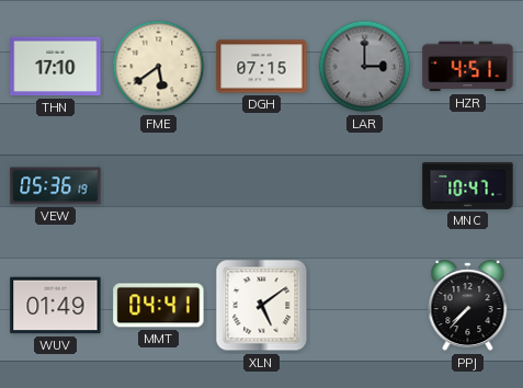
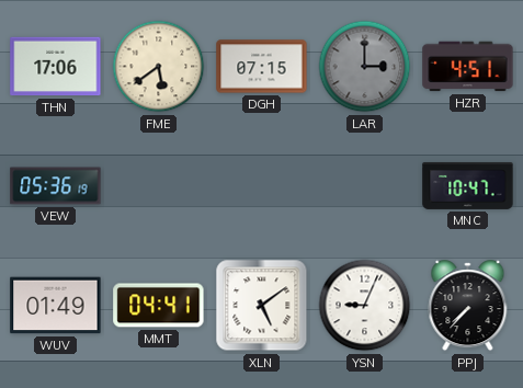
THN: 17:10 -> 17:06
YSN: none -> 9:04
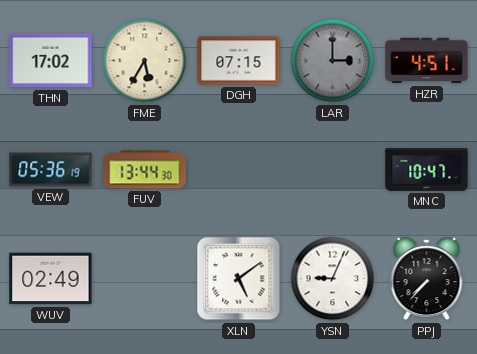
THN: 17:06 -> 17:02
FME: 5:39 -> 5:35
FUV: none -> 13:44
WUV: 01:49 -> 02:49
MMT: 04:41 -> none
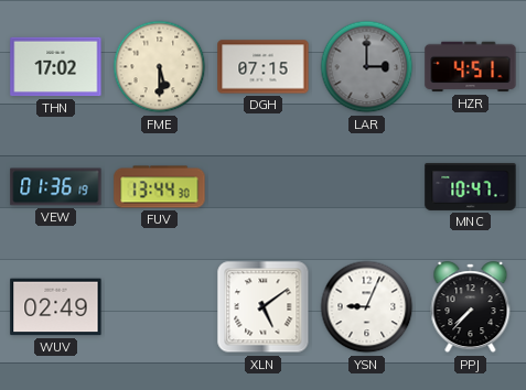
FME: 5:35 -> 5:30
VEW: 05:36 -> 01:36
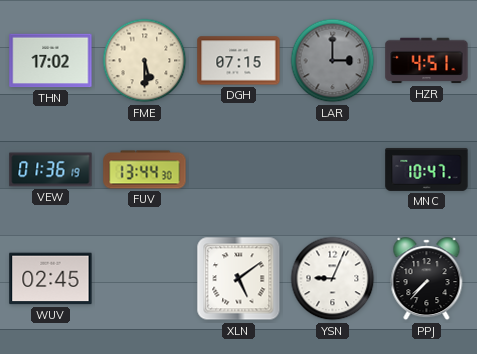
WUV: 02:49 -> 02:45
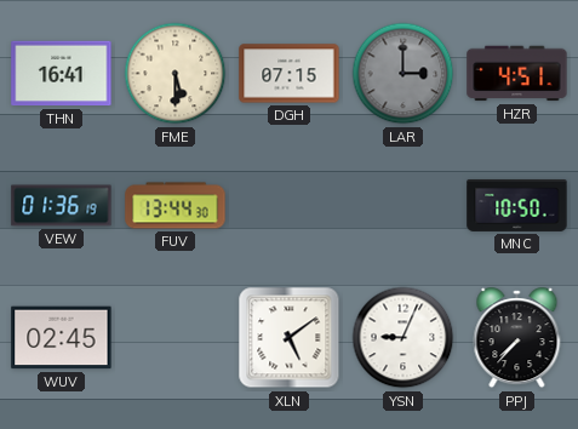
THN: 17:02 -> 16:41
MNC: 10:47 -> 10:50
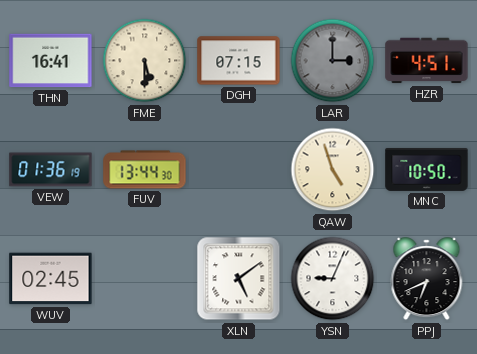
QAW: none -> 4:57
PPJ: 7:37 -> 6:41
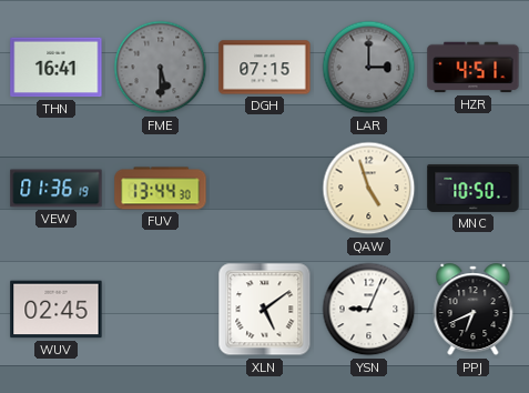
FME dial: cream -> grey
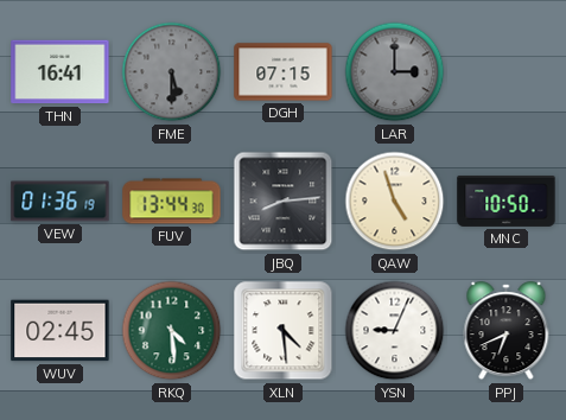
HZR: 4:51 -> none
JBQ: none -> 8:14
RKQ: none -> 4:29
XLN: 5:09 -> 4:29
